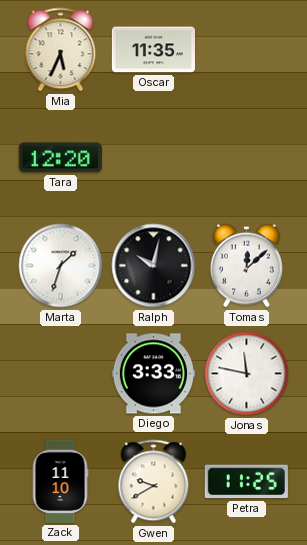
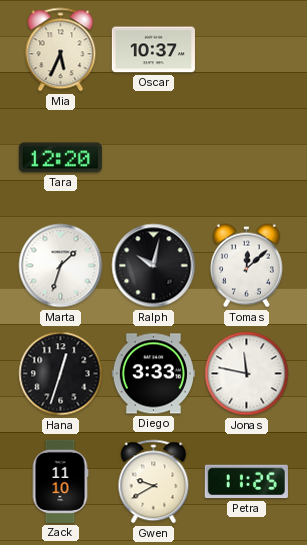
Oscar: 11:35 -> 10:37
Hana: none -> 12:33
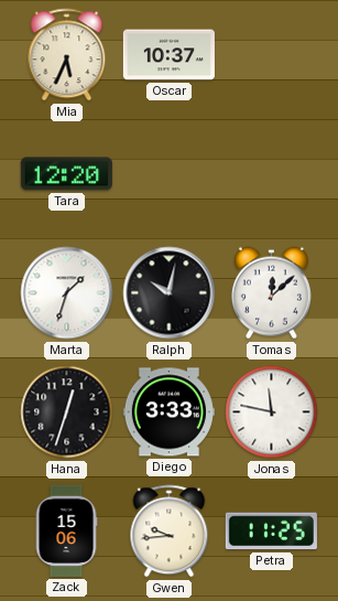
Zack: 11:10 -> 15:06
Gwen: 9:40 -> 9:44
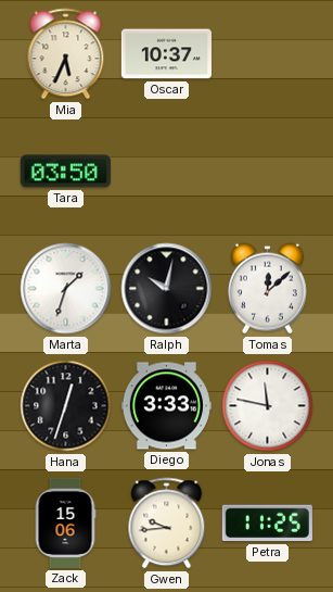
Tara: 12:20 -> 03:50
